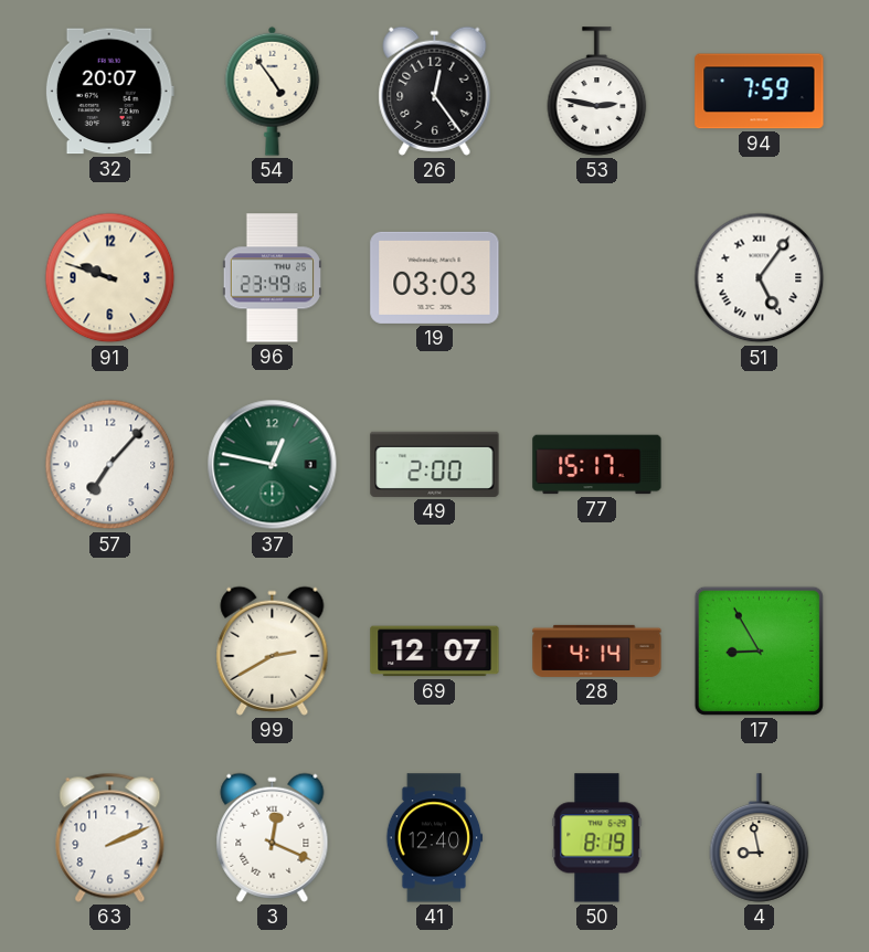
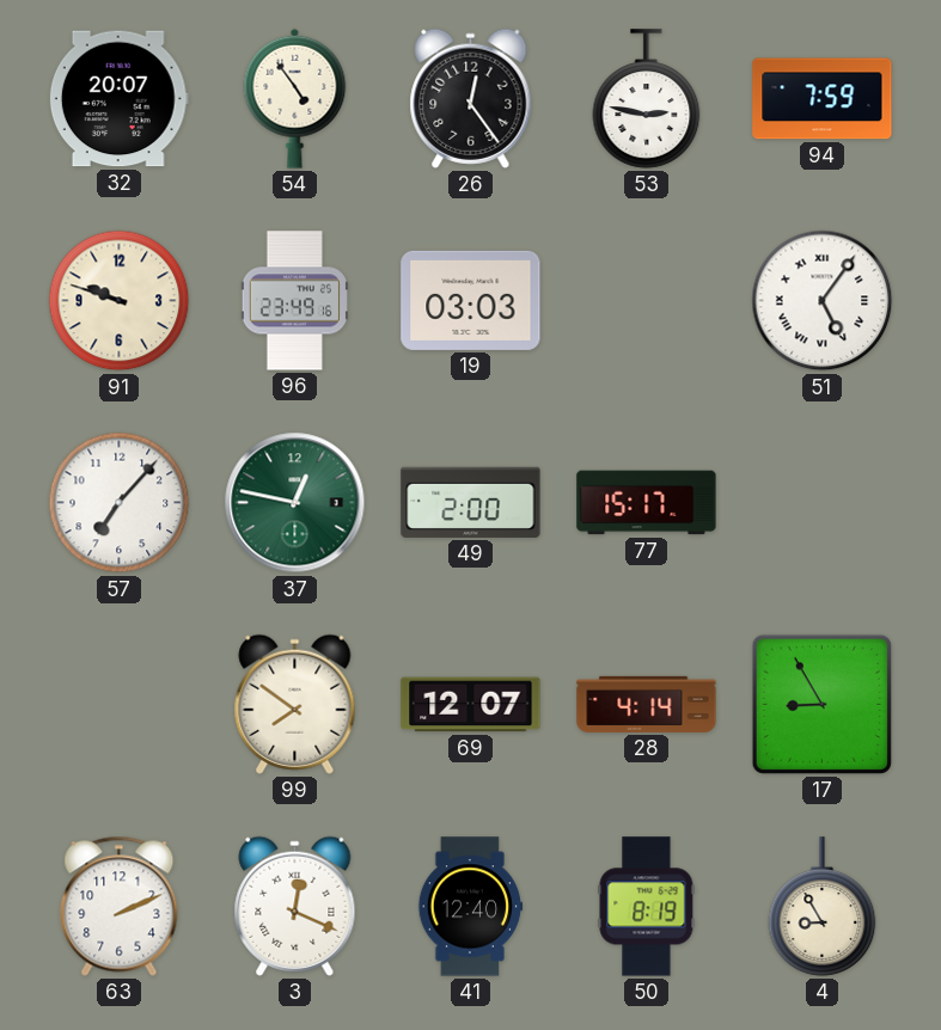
99: 2:40 -> 7:51
4: 8:58 -> 8:55
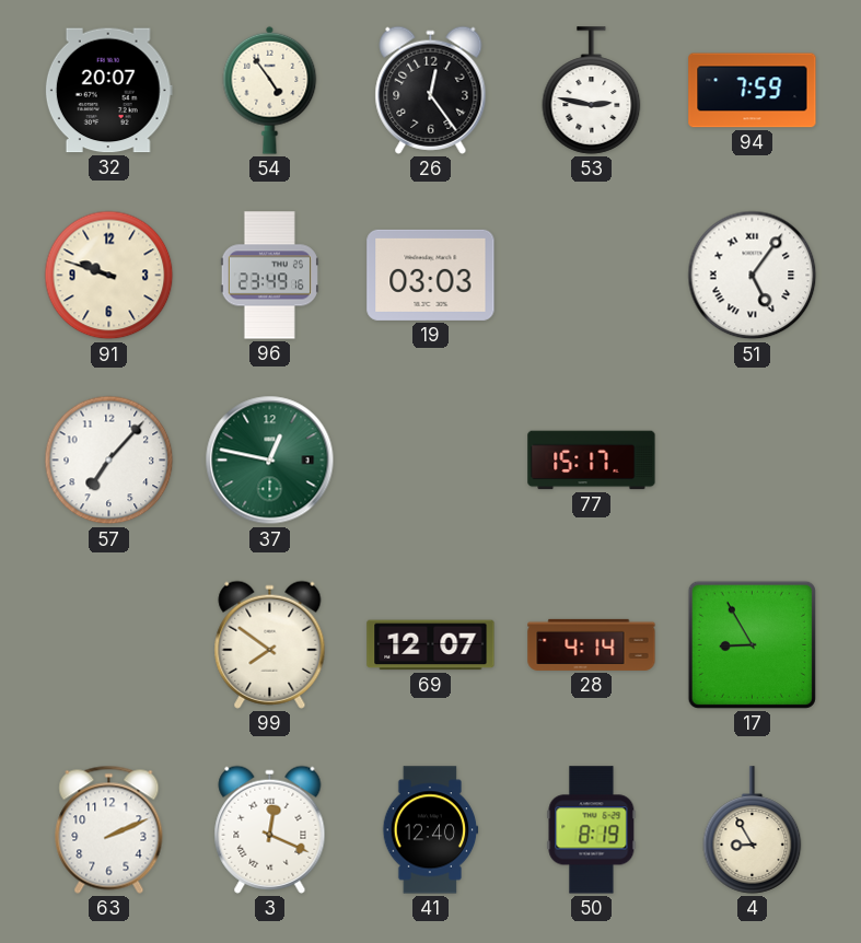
49: 2:00 -> none
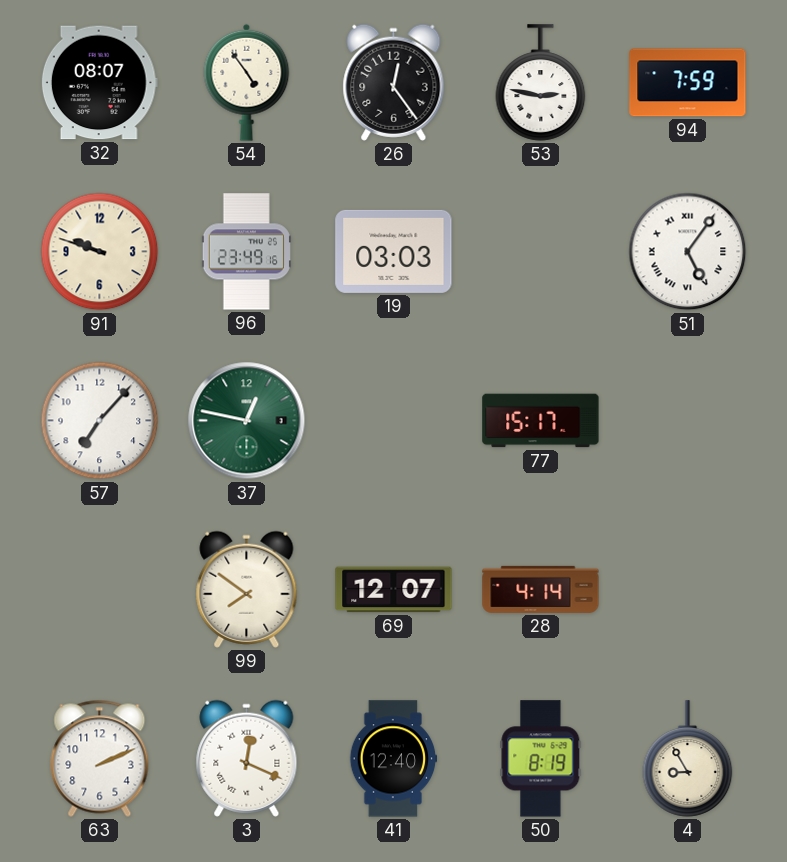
32: 20:07 -> 08:07
17: 8:55 -> none
